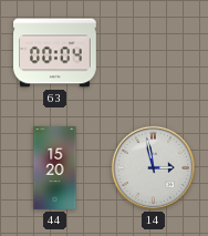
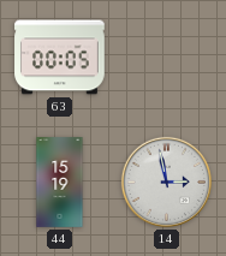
63: 00:04 -> 00:05
44: 15:20 -> 15:19
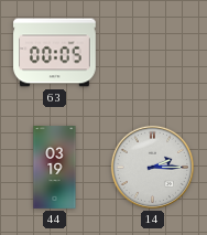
44: 15:19 -> 03:19
14: 2:58 -> 2:15
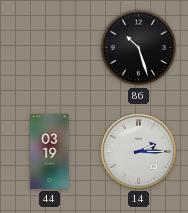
63: 00:05 -> none
86: none -> 10:27
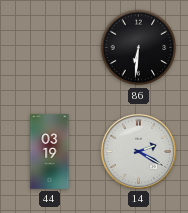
86: 10:27 -> 6:31
14: 2:15 -> 2:20
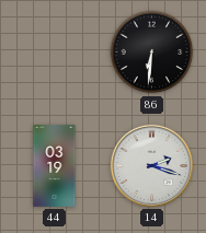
14: 2:20 -> 2:18
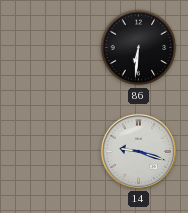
44: 03:19 -> none
14: 2:18 -> 9:18
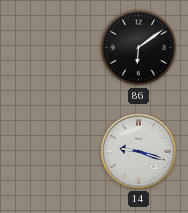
86: 6:31 -> 6:09
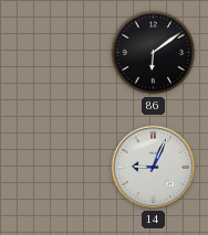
14: 9:18 -> 9:04
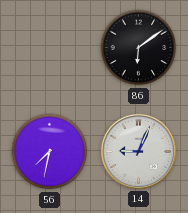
56: none -> 7:32
